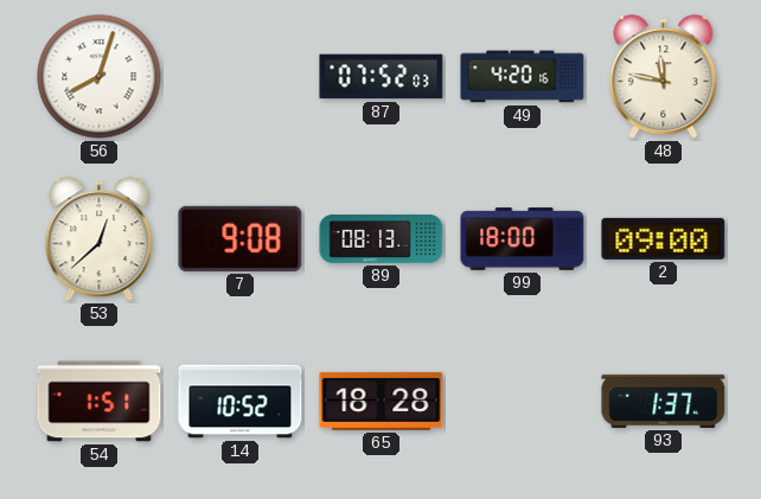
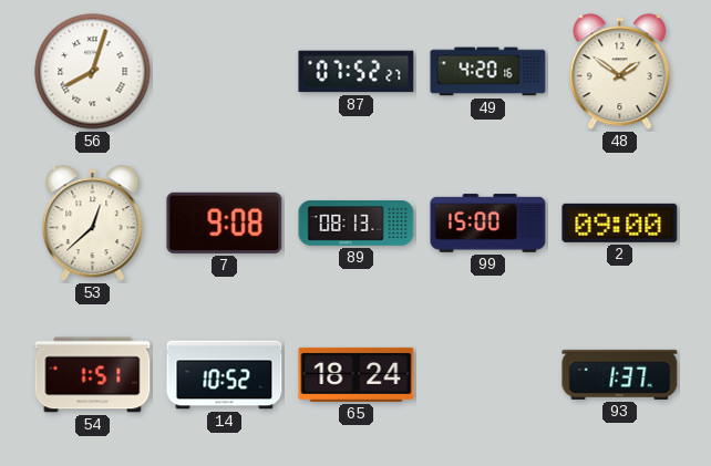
87: 07:52:03 -> 07:52:27
48: 11:47 -> 1:51
99: 18:00 -> 15:00
65: 18:28 -> 18:24
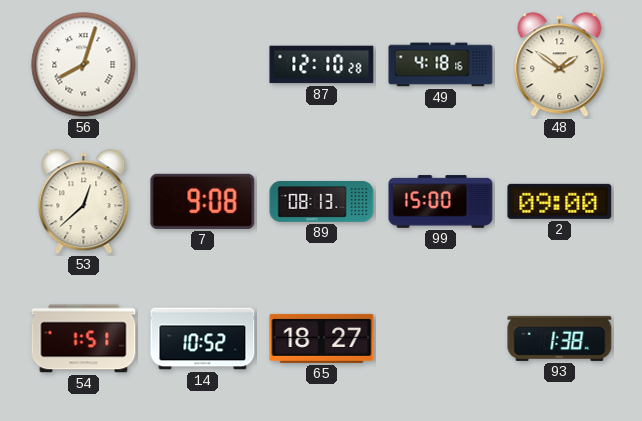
87: 07:52 -> 12:10
49: 4:20 -> 4:18
65: 18:24 -> 18:27
93: 1:37 -> 1:38
